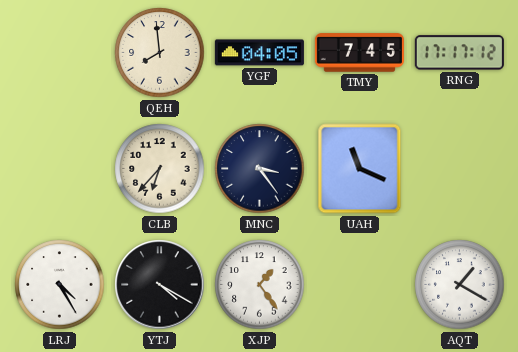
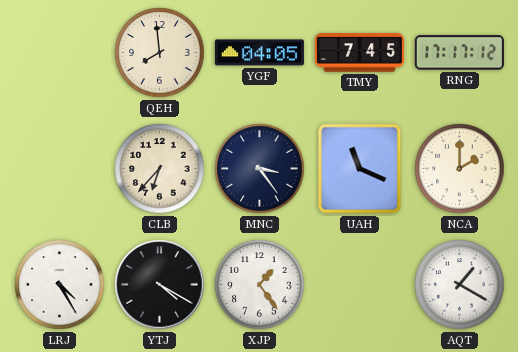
NCA: none -> 2:00
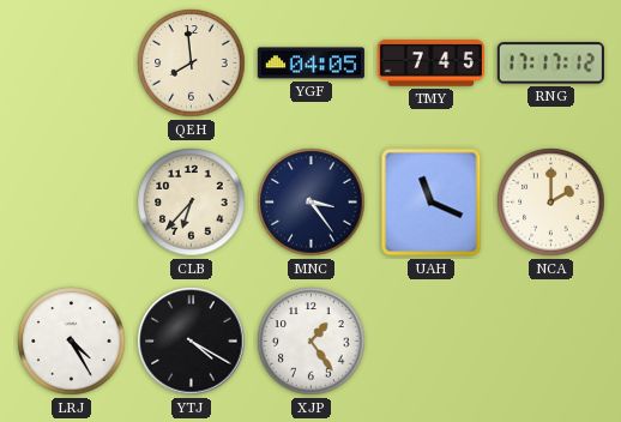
AQT: 1:20 -> none
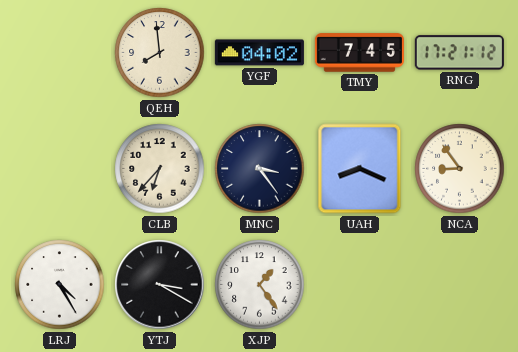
YGF: 04:05 -> 04:02
RNG: 17:17 -> 17:21
UAH: 11:19 -> 8:19
NCA: 2:00 -> 8:54
YTJ: 4:20 -> 3:20
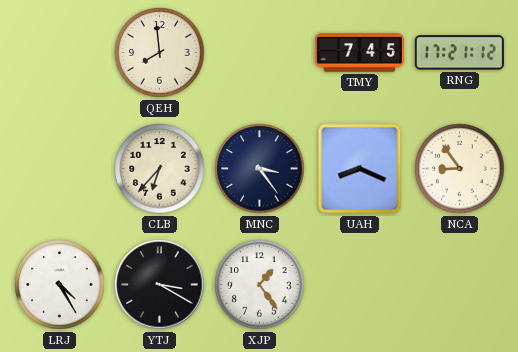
YGF: 04:02 -> none
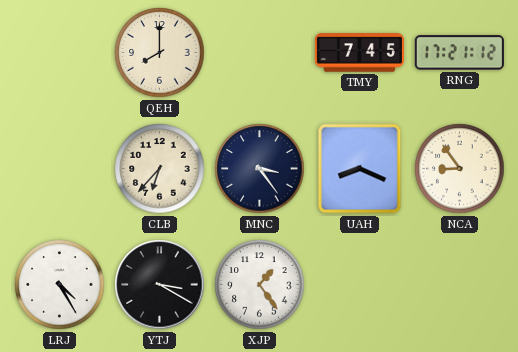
QEH: 7:59 -> 8:00
